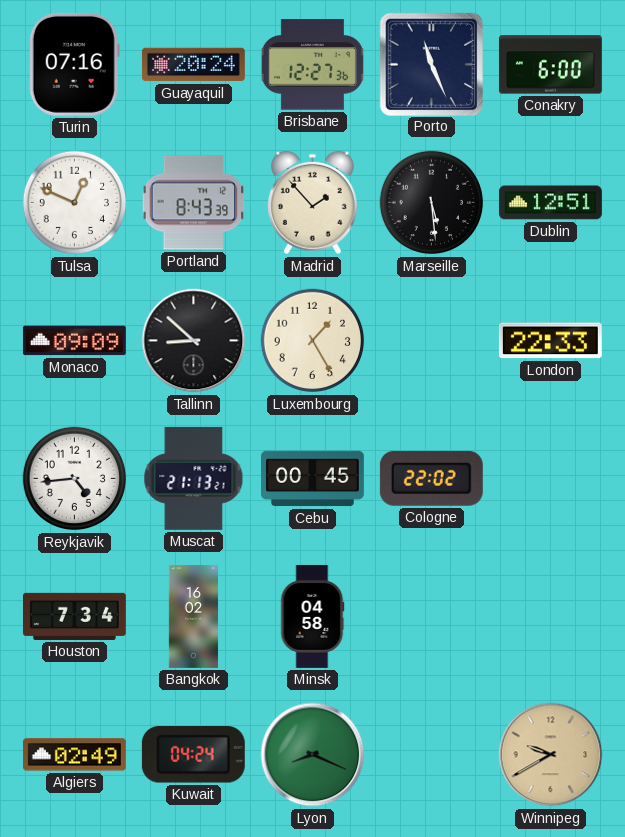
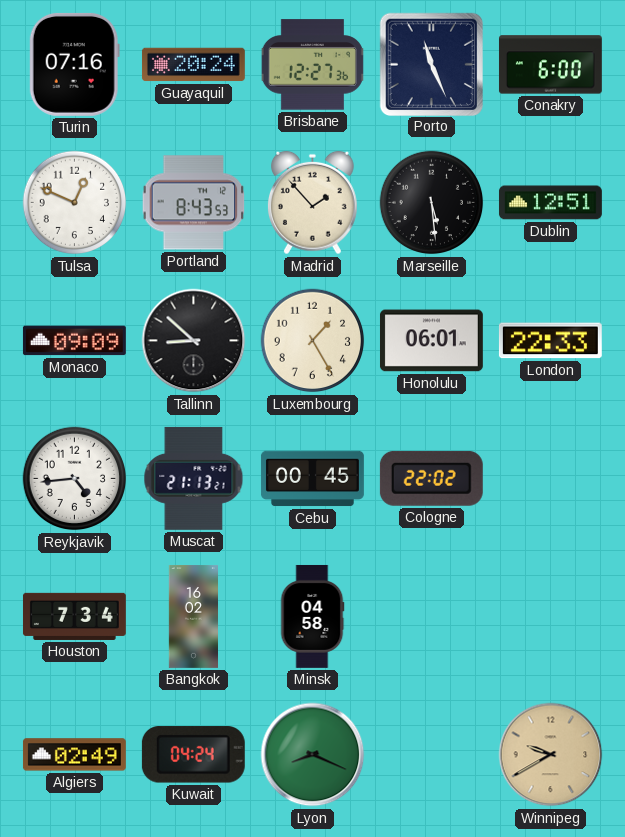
Portland: 8:43:39 -> 8:43:53
Honolulu: none -> 06:01
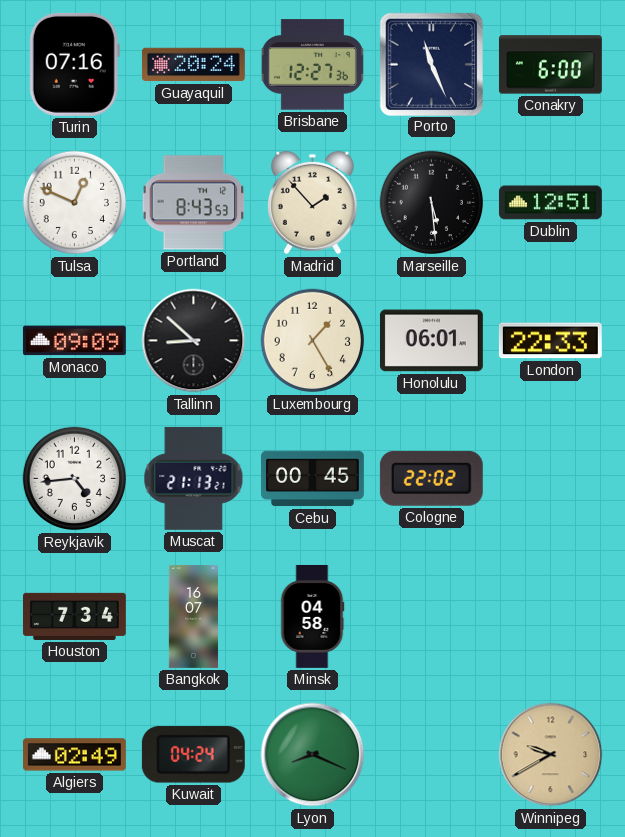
Bangkok: 16:02 -> 16:07
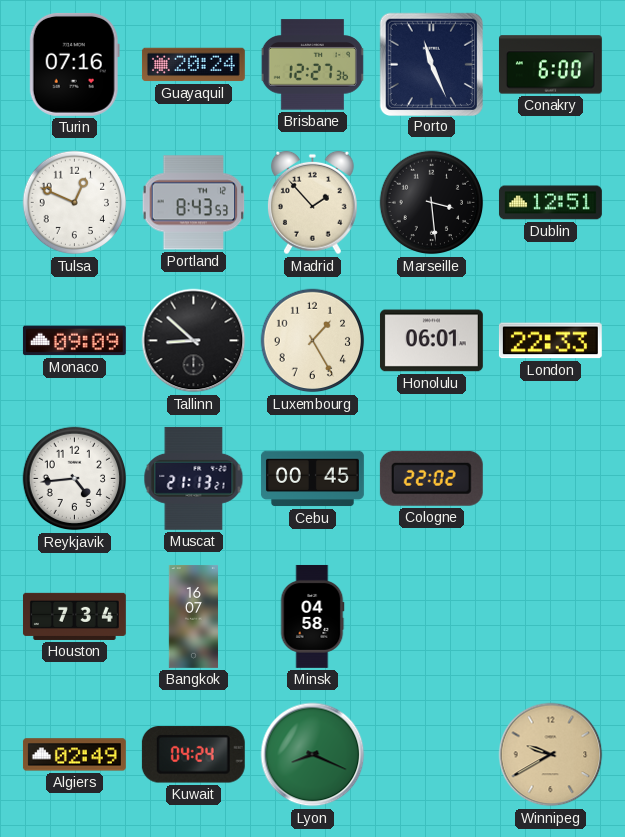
Marseille: 5:29 -> 3:29
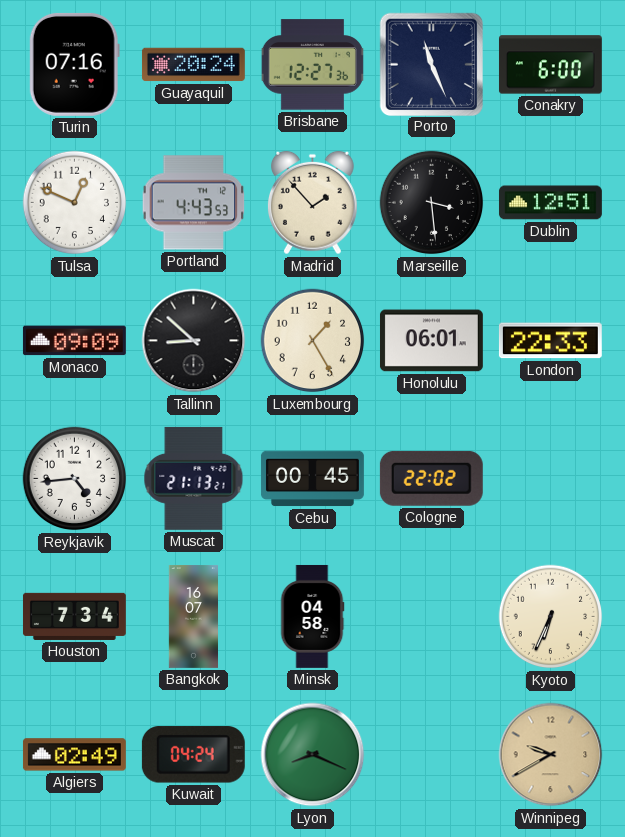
Portland: 8:43 -> 4:43
Kyoto: none -> 6:34
